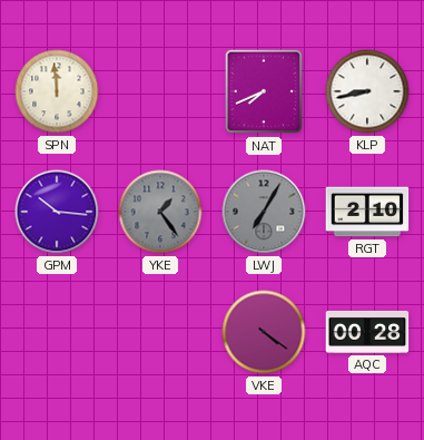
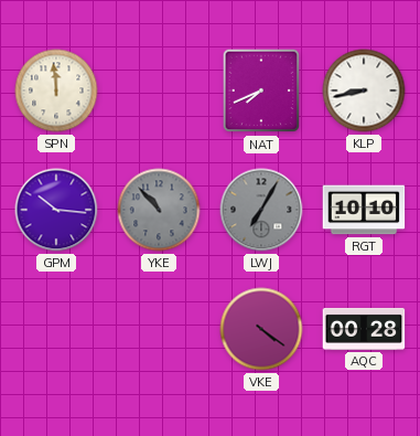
YKE: 1:24 -> 10:53
RGT: 2:10 -> 10:10
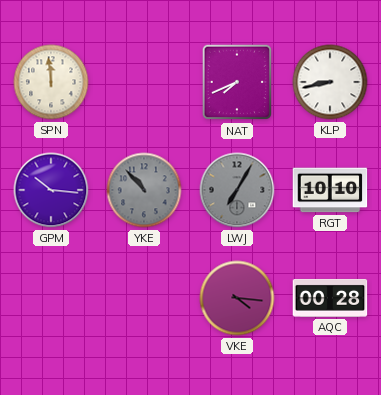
VKE: 4:21 -> 4:16
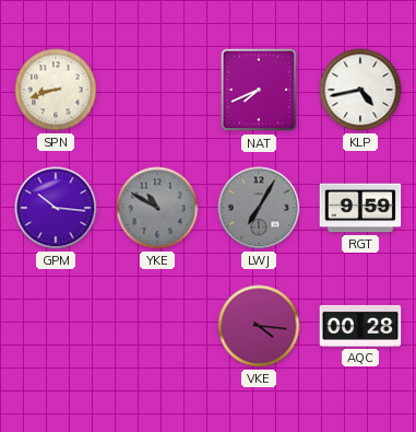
SPN: 11:59 -> 8:42
KLP: 8:43 -> 4:43
YKE: 10:53 -> 10:50
RGT: 10:10 -> 9:59
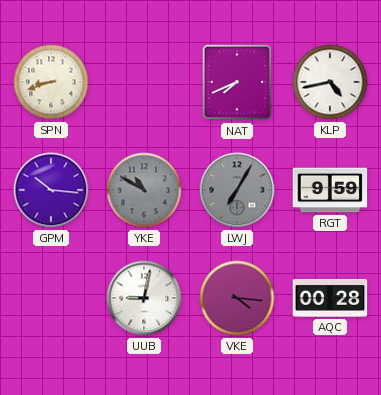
UUB: none -> 9:02
